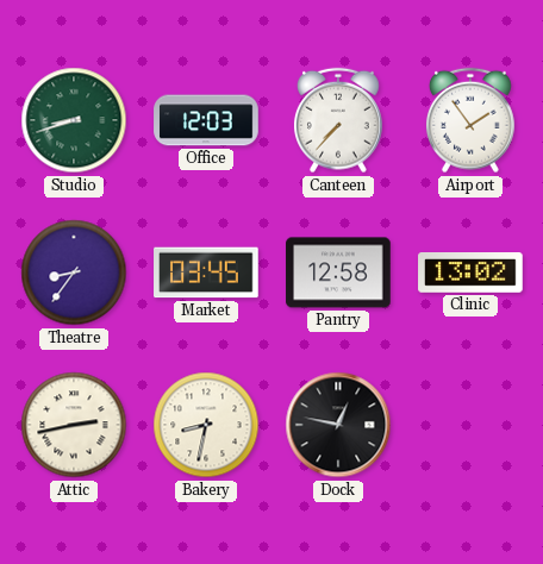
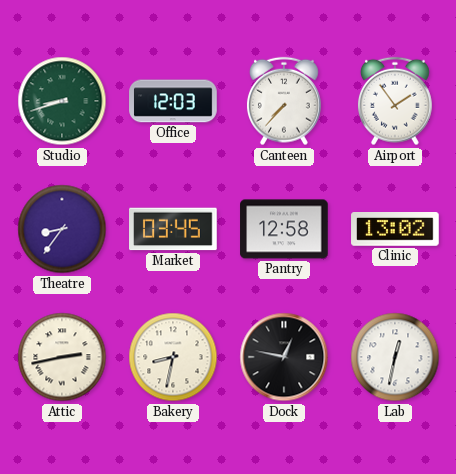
Lab: none -> 12:32
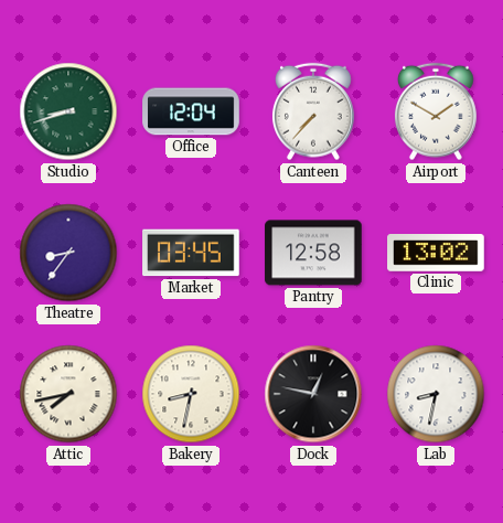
Office: 12:03 -> 12:04
Airport: 1:54 -> 1:50
Attic: 2:43 -> 7:43
Lab: 12:32 -> 8:32
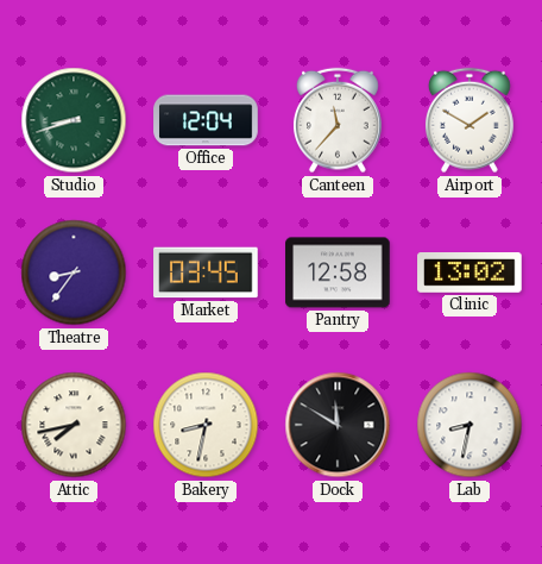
Canteen: 7:37 -> 11:37
Dock: 12:47 -> 11:50
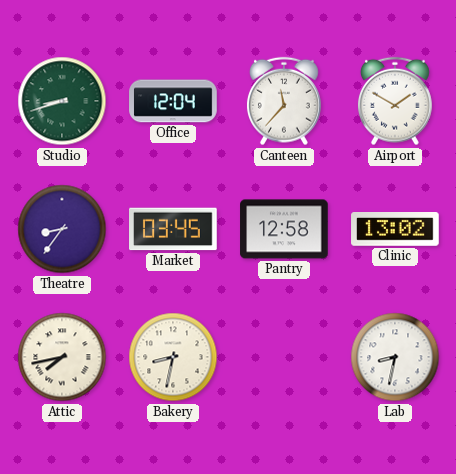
Dock: 11:50 -> none
